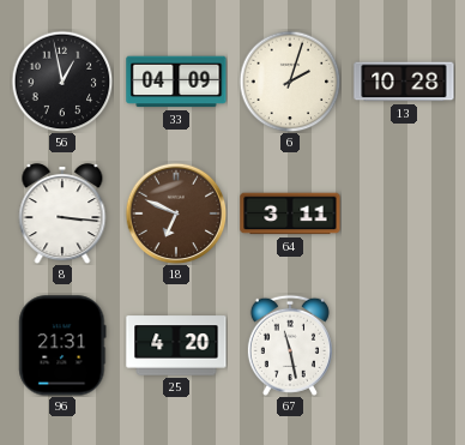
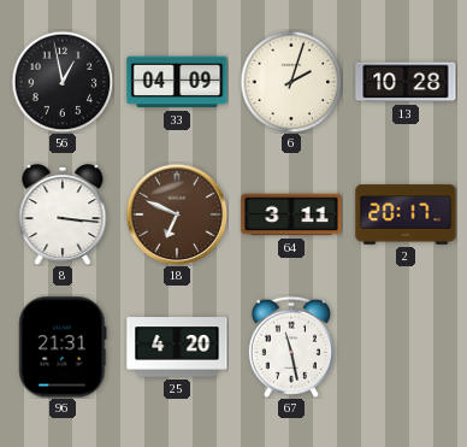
2: none -> 20:17
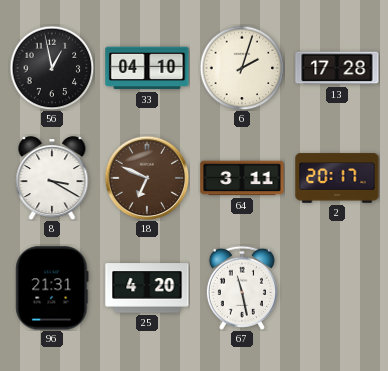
33: 04:09 -> 04:10
13: 10:28 -> 17:28
8: 3:16 -> 3:20
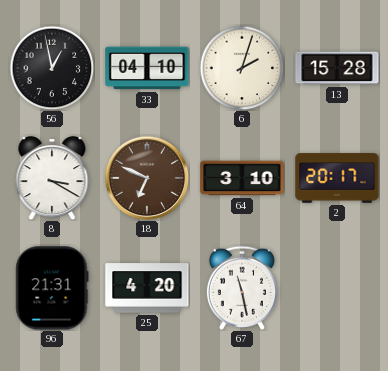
13: 17:28 -> 15:28
64: 3:11 -> 3:10
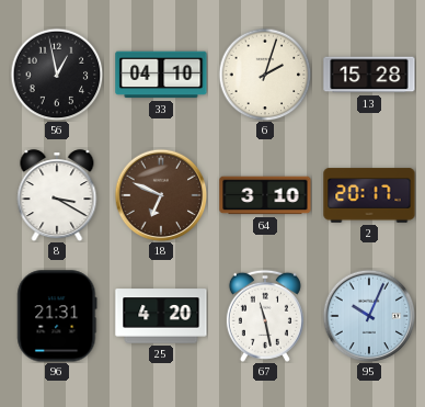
95: none -> 10:04
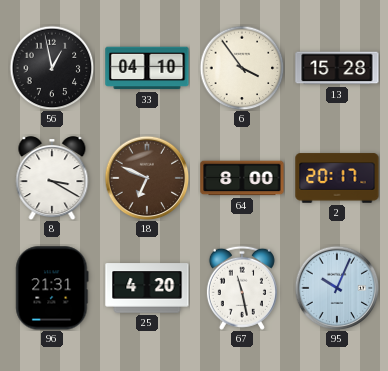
6: 2:03 -> 3:54
64: 3:10 -> 8:00
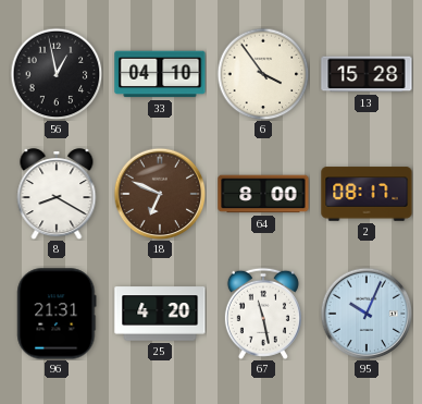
8: 3:20 -> 8:20
2: 20:17 -> 08:17
